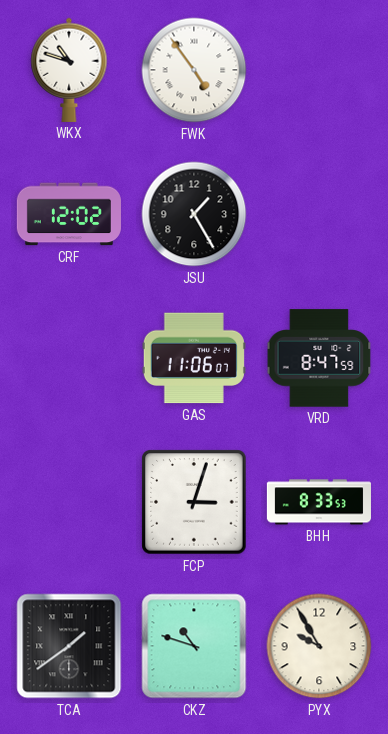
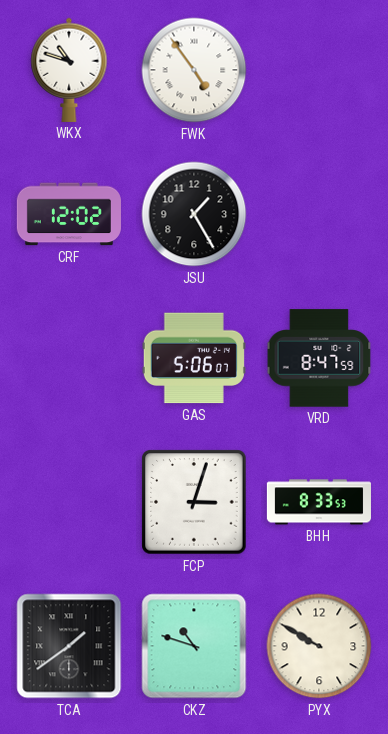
GAS: 11:06 -> 5:06
PYX: 9:55 -> 9:50
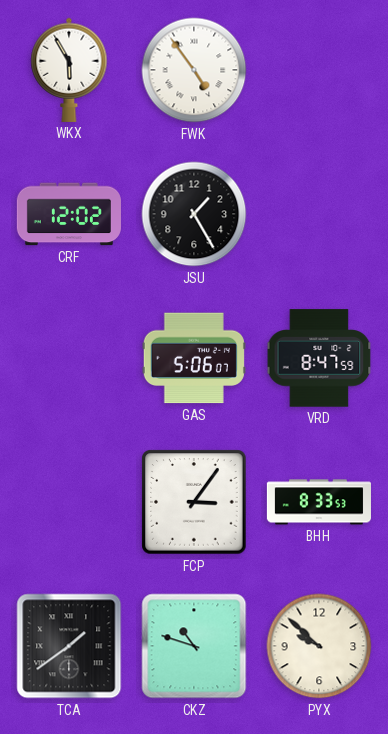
WKX: 10:48 -> 5:55
FCP: 3:03 -> 3:06
PYX: 9:50 -> 9:52
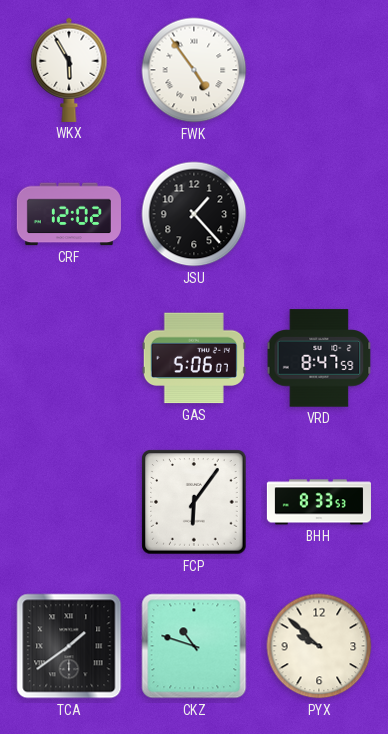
JSU: 1:25 -> 1:23
FCP: 3:06 -> 6:06
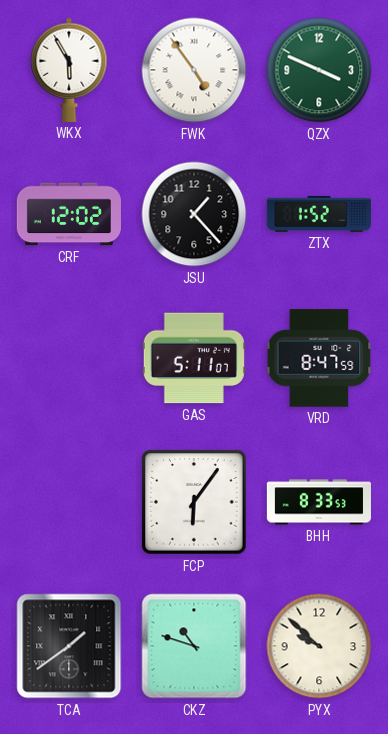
QZX: none -> 3:49
ZTX: none -> 1:52
GAS: 5:06 -> 5:11
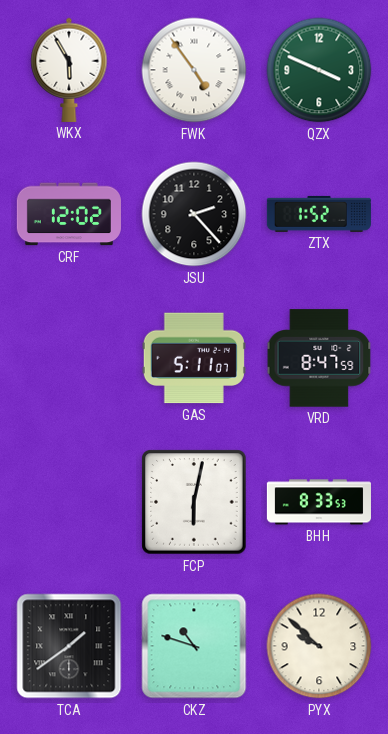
JSU: 1:23 -> 2:23
FCP: 6:06 -> 6:02
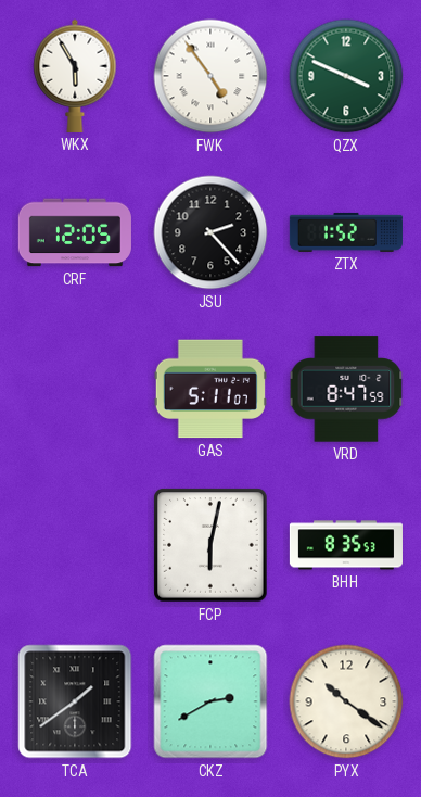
CRF: 12:02 -> 12:05
BHH: 8:33 -> 8:35
CKZ: 10:48 -> 2:40
PYX: 9:52 -> 10:21
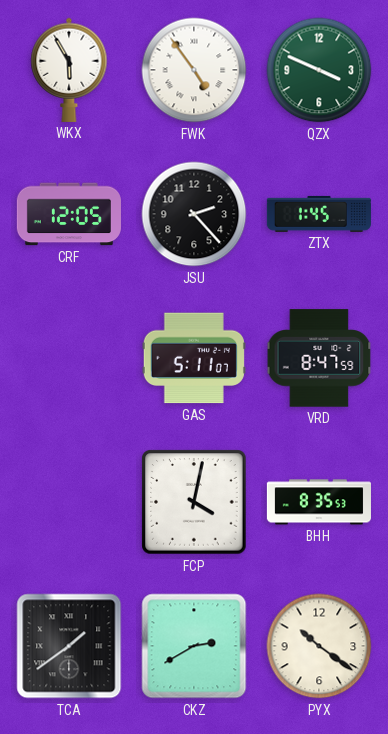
ZTX: 1:52 -> 1:45
FCP: 6:02 -> 4:02
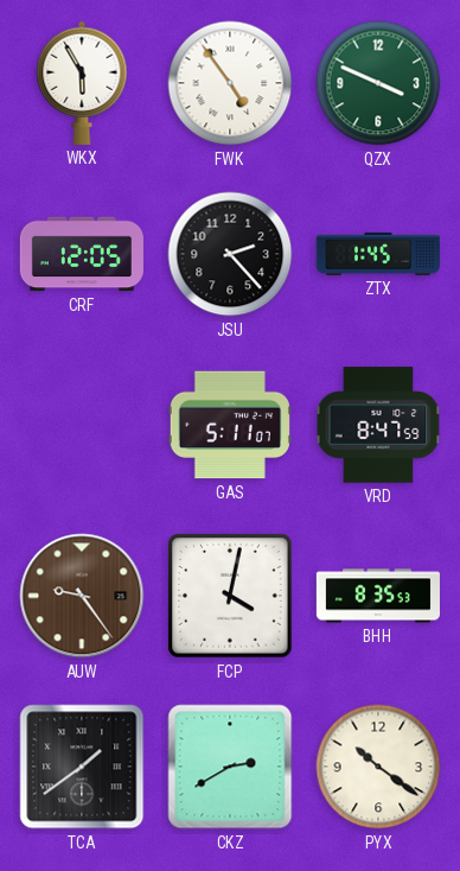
AUW: none -> 9:24
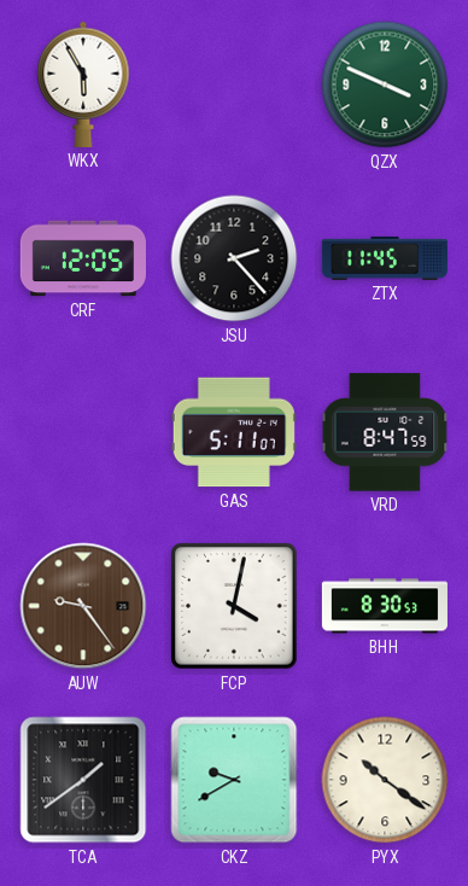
FWK: 4:54 -> none
ZTX: 1:45 -> 11:45
BHH: 8:35 -> 8:30
CKZ: 2:40 -> 9:40
